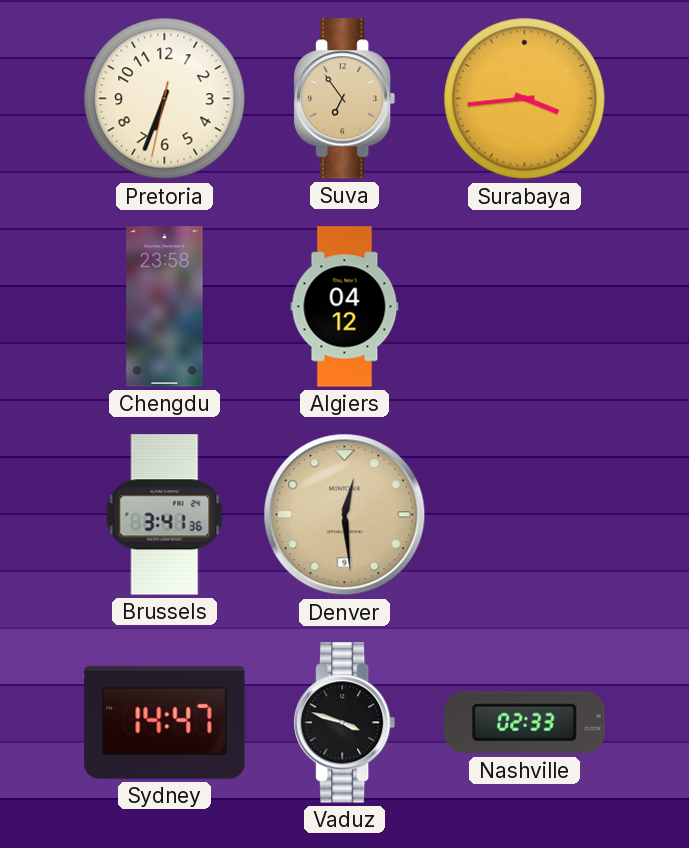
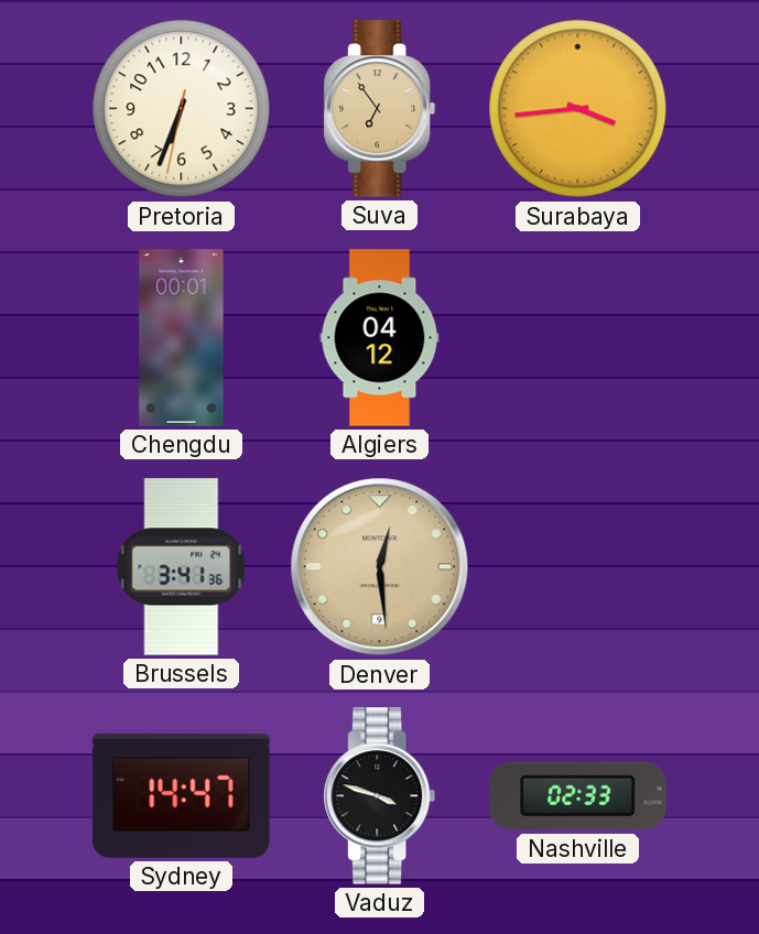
Chengdu: 23:58 -> 00:01
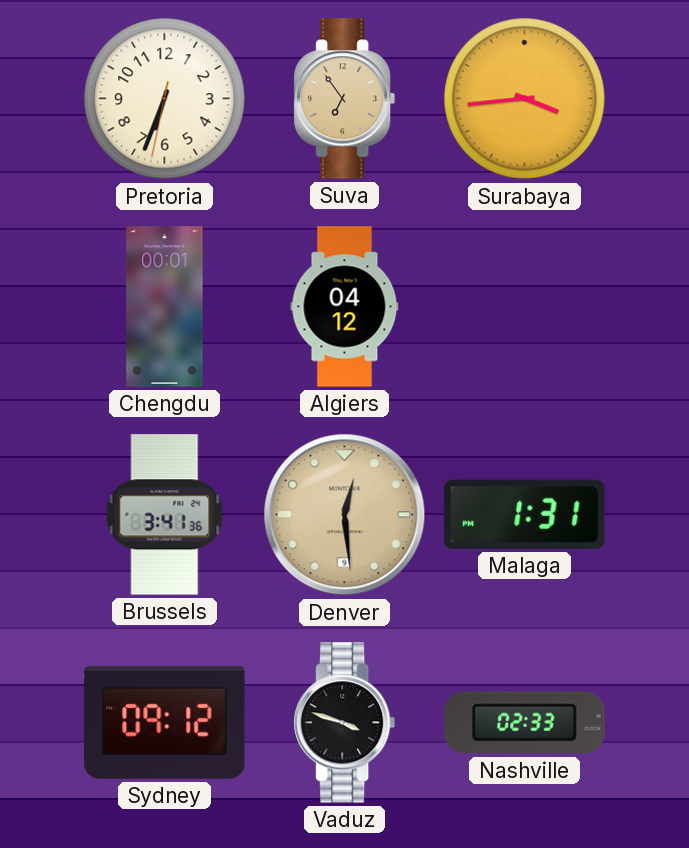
Malaga: none -> 1:31
Sydney: 14:47 -> 09:12
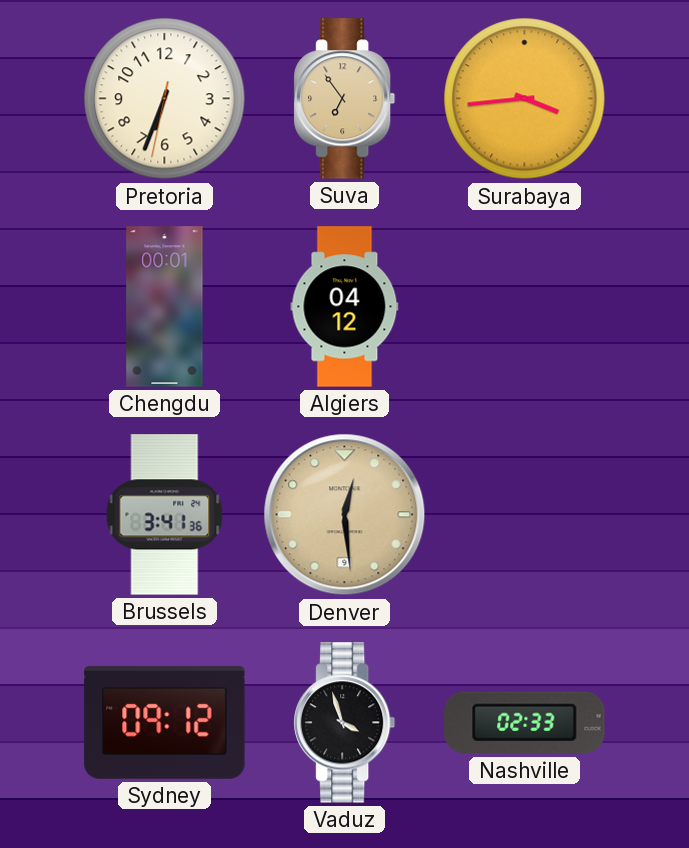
Malaga: 1:31 -> none
Vaduz: 3:48 -> 3:57
